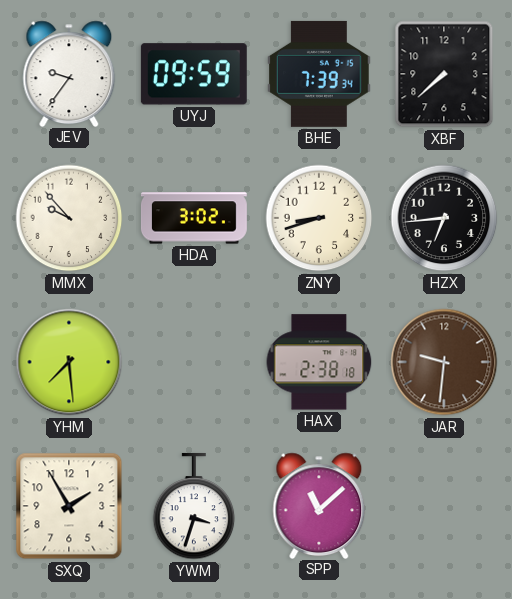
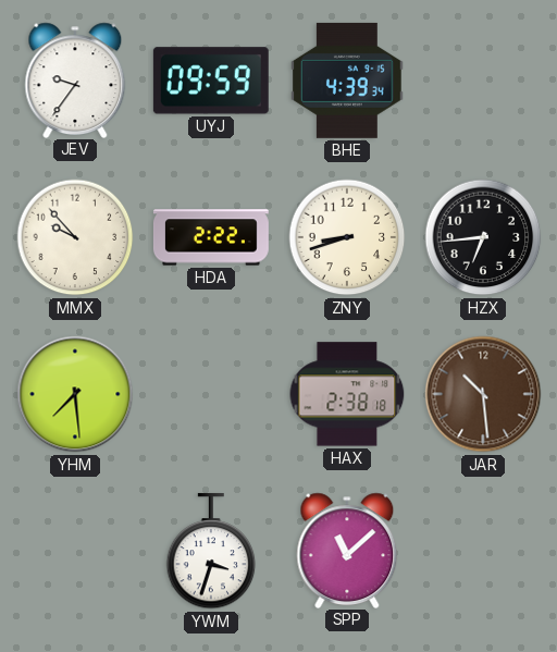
BHE: 7:39 -> 4:39
XBF: 7:38 -> none
HDA: 3:02 -> 2:22
JAR: 9:31 -> 10:29
SXQ: 1:55 -> none
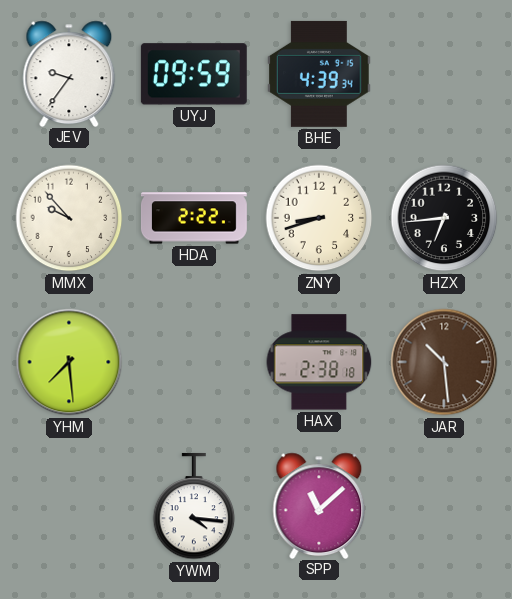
YWM: 3:33 -> 4:16
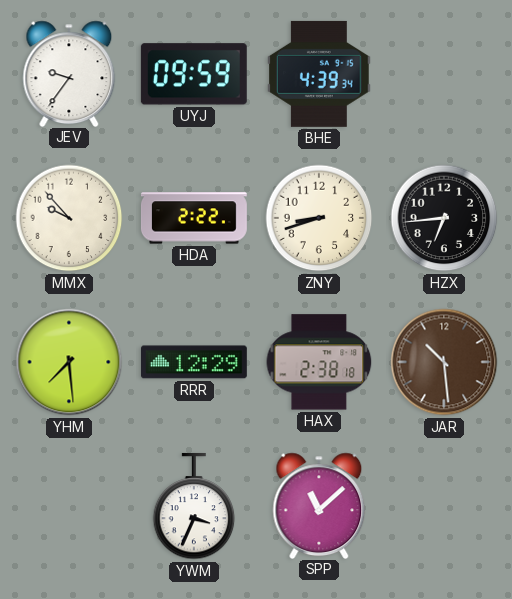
RRR: none -> 12:29
YWM: 4:16 -> 3:34
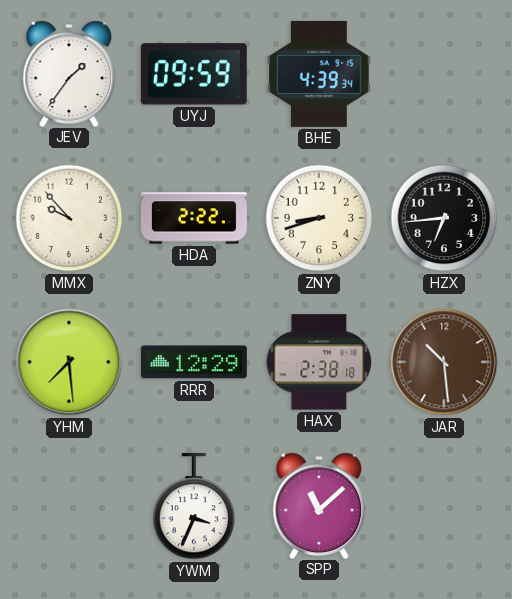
JEV: 9:36 -> 1:36
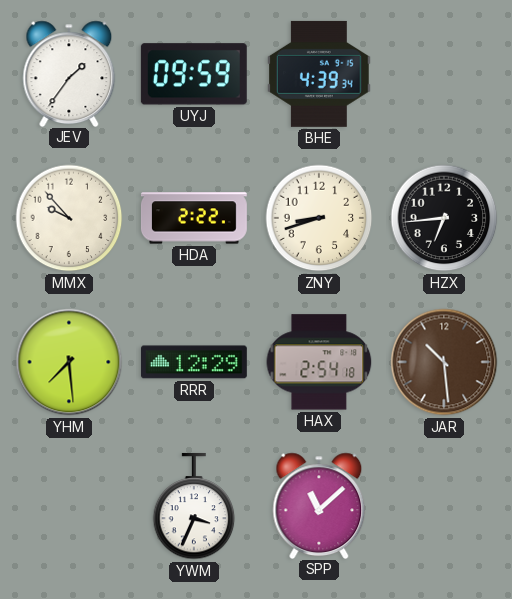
HAX: 2:38 -> 2:54
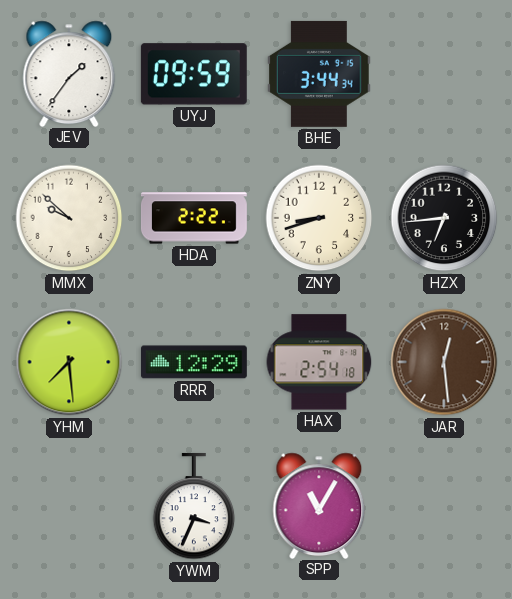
BHE: 4:39 -> 3:44
MMX: 9:53 -> 9:52
JAR: 10:29 -> 12:29
SPP: 11:08 -> 11:05
